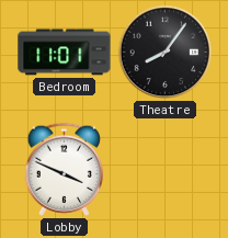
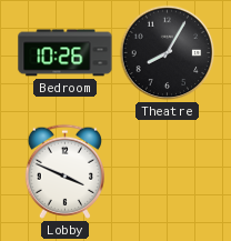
Bedroom: 11:01 -> 10:26
Theatre: 8:06 -> 8:05
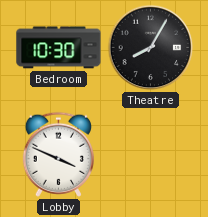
Bedroom: 10:26 -> 10:30
